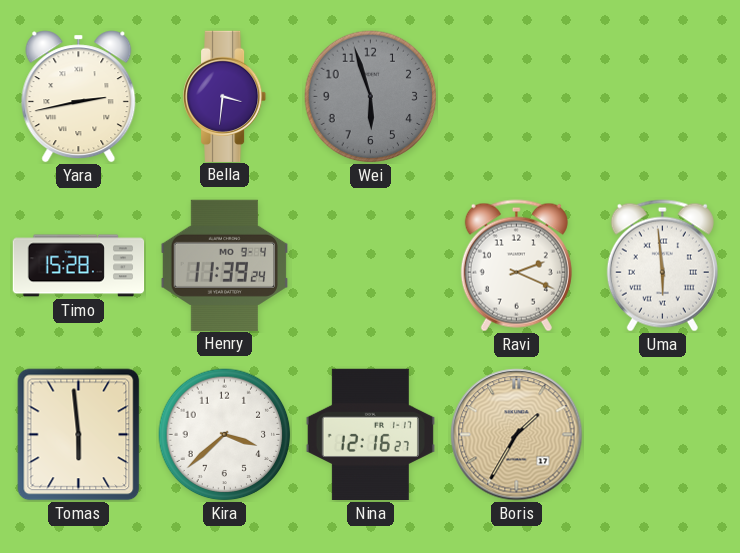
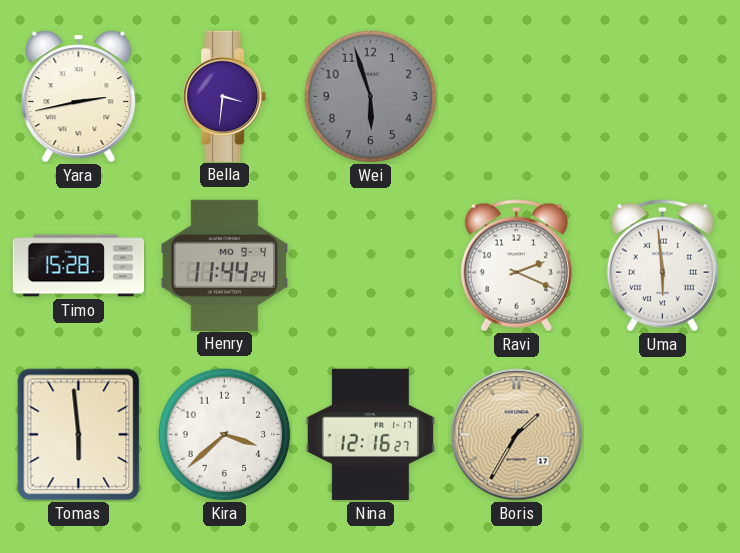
Henry: 11:39 -> 11:44
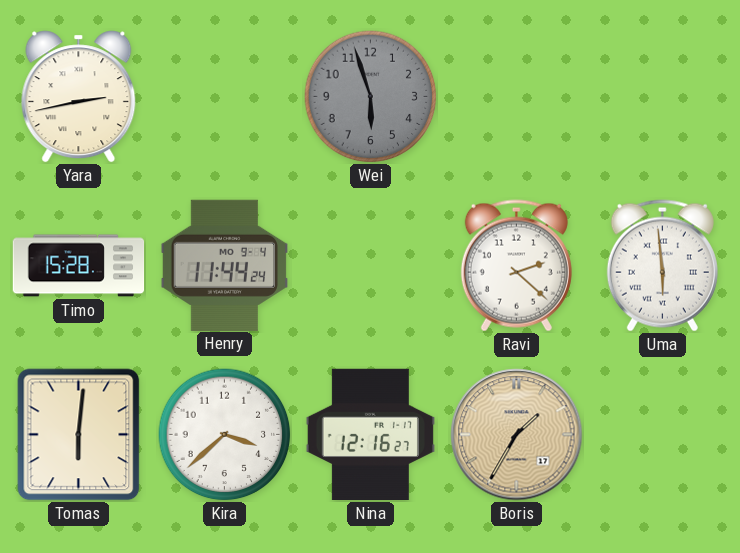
Bella: 3:31 -> none
Ravi: 2:19 -> 2:22
Tomas: 5:59 -> 6:01
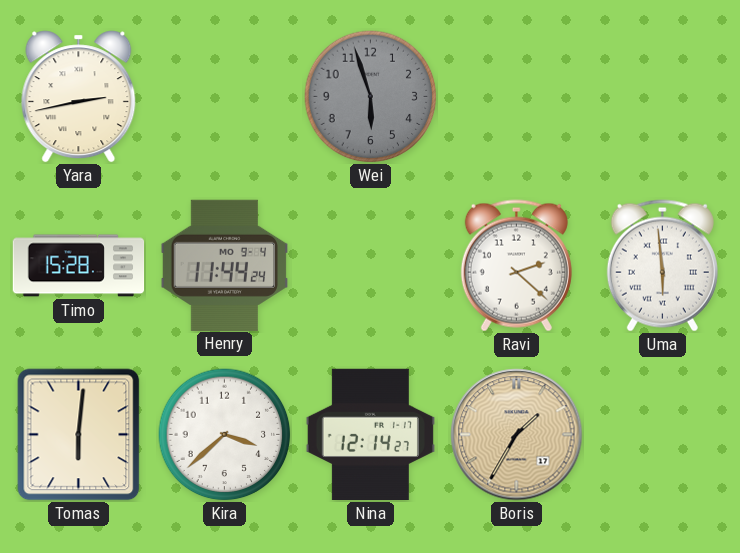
Nina: 12:16 -> 12:14
